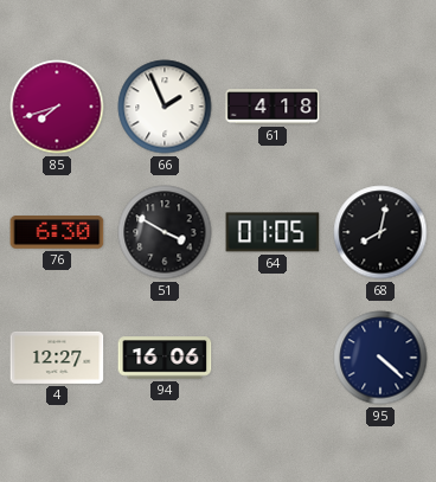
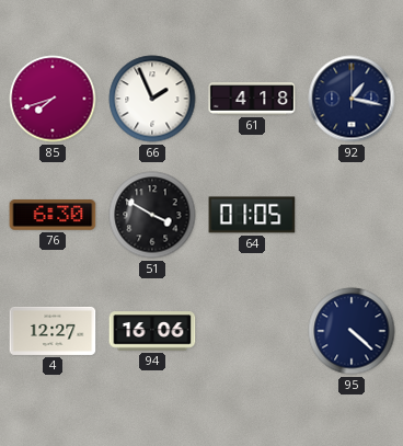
92: none -> 1:17
68: 8:02 -> none
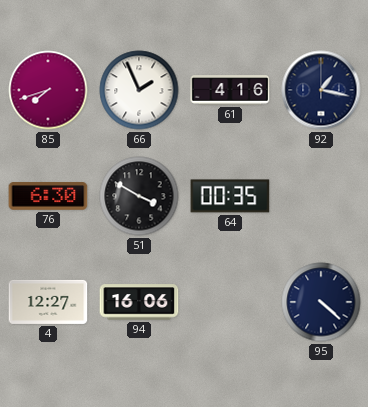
61: 4:18 -> 4:16
64: 01:05 -> 00:35
